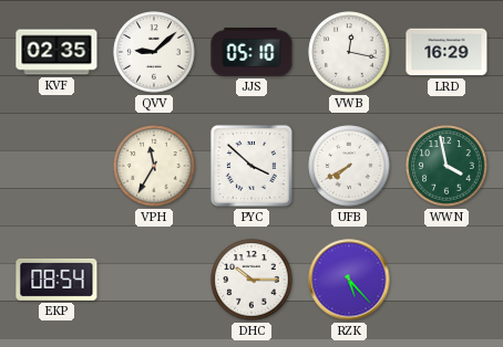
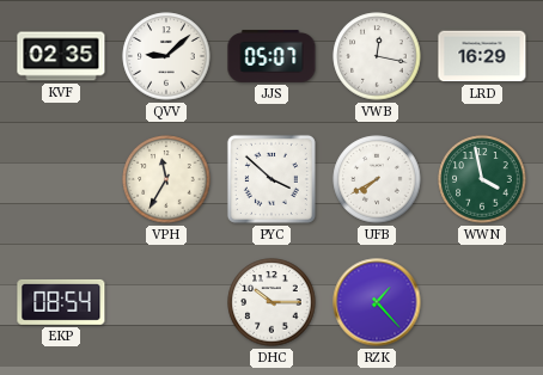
JJS: 05:10 -> 05:07
RZK: 5:23 -> 1:23
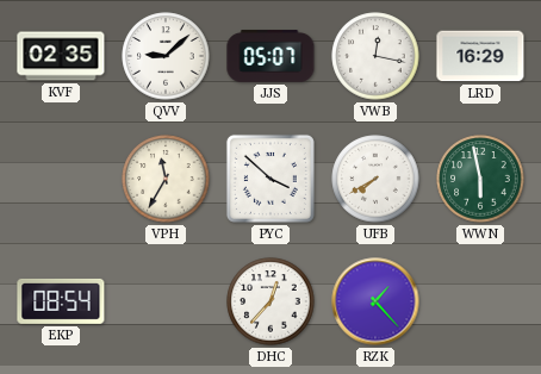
WWN: 3:58 -> 5:58
DHC: 10:15 -> 12:37
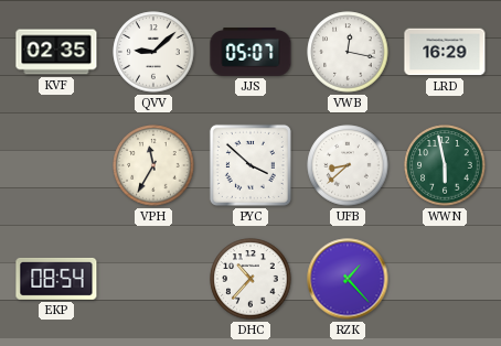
UFB: 7:40 -> 8:38
DHC: 12:37 -> 10:37
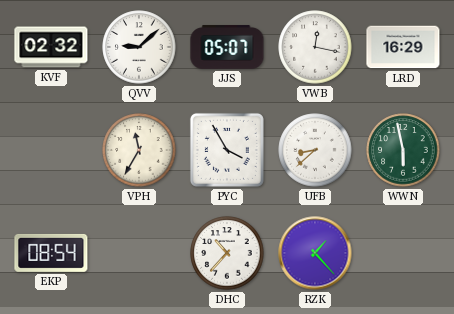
KVF: 02:35 -> 02:32
PYC: 3:52 -> 3:55
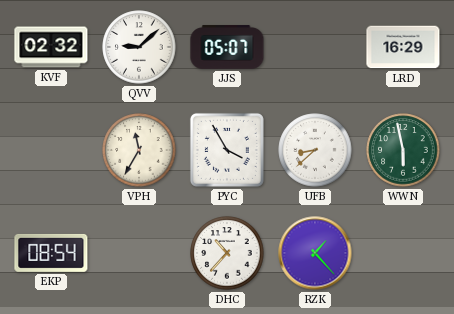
VWB: 12:17 -> none
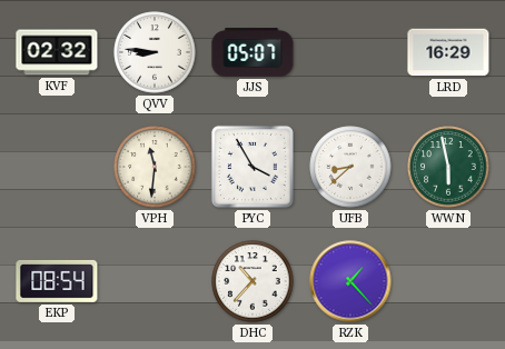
QVV: 9:08 -> 8:46
VPH: 11:35 -> 11:31
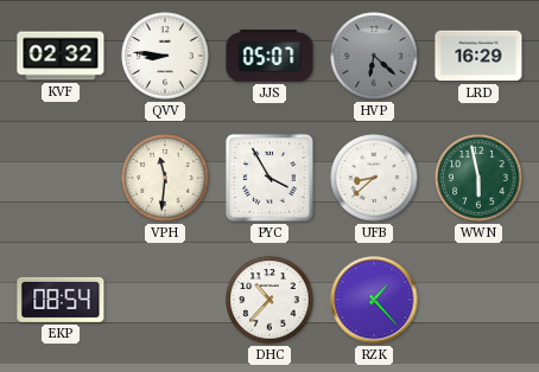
HVP: none -> 6:22
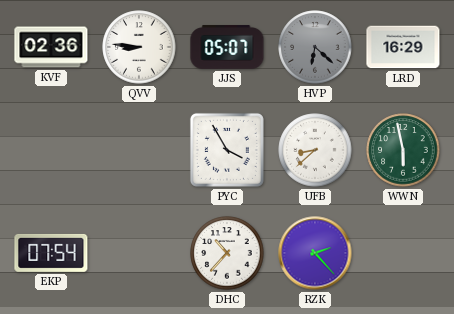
KVF: 02:32 -> 02:36
VPH: 11:31 -> none
EKP: 08:54 -> 07:54
RZK: 1:23 -> 2:23
